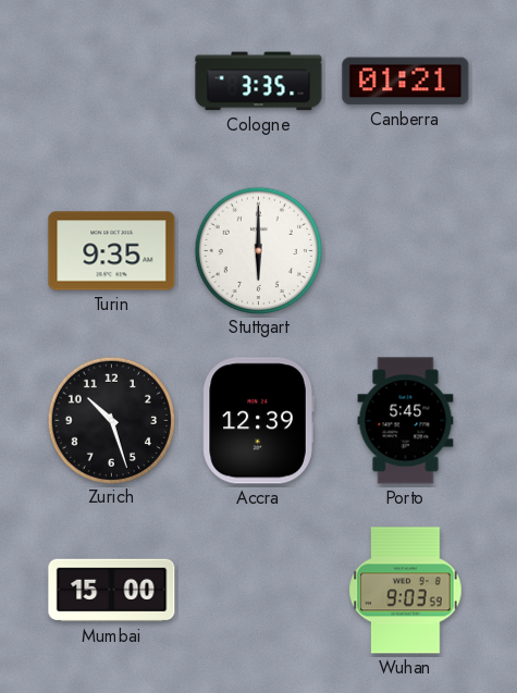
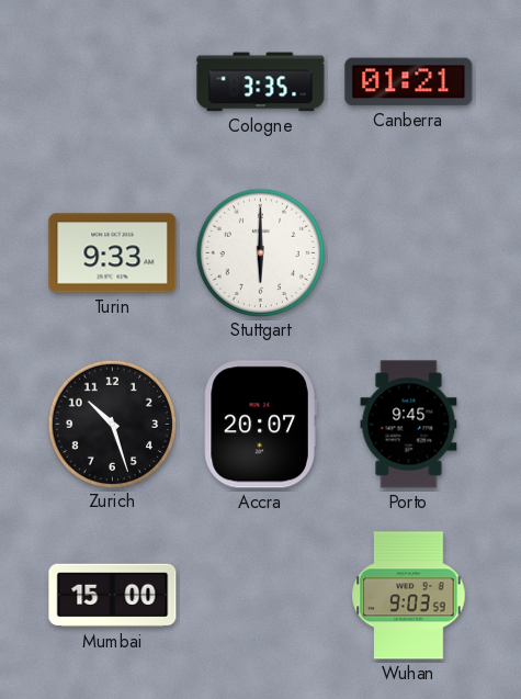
Turin: 9:35 -> 9:33
Accra: 12:39 -> 20:07
Porto: 5:45 -> 9:45
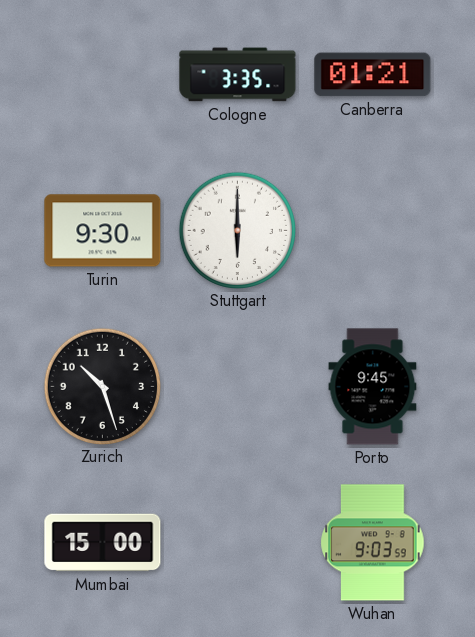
Turin: 9:33 -> 9:30
Accra: 20:07 -> none
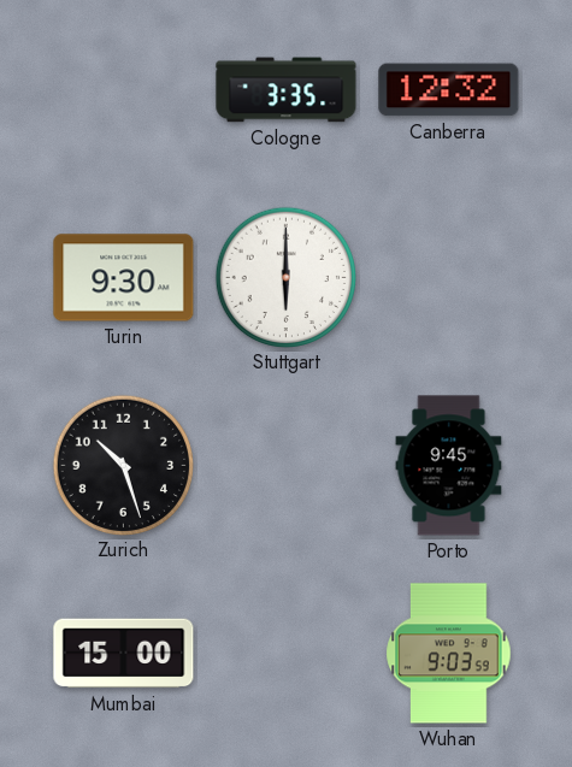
Canberra: 01:21 -> 12:32
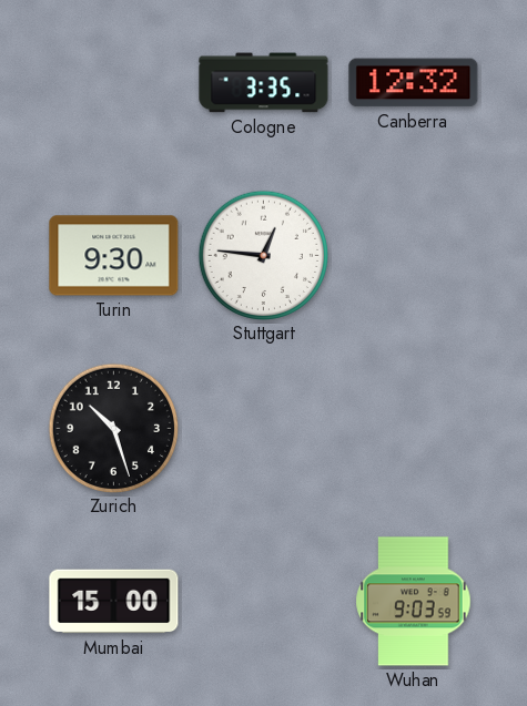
Stuttgart: 6:00 -> 12:46
Porto: 9:45 -> none
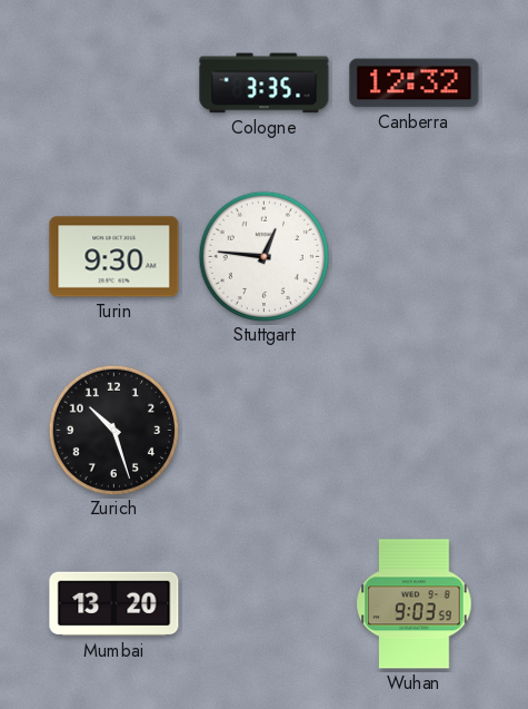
Mumbai: 15:00 -> 13:20
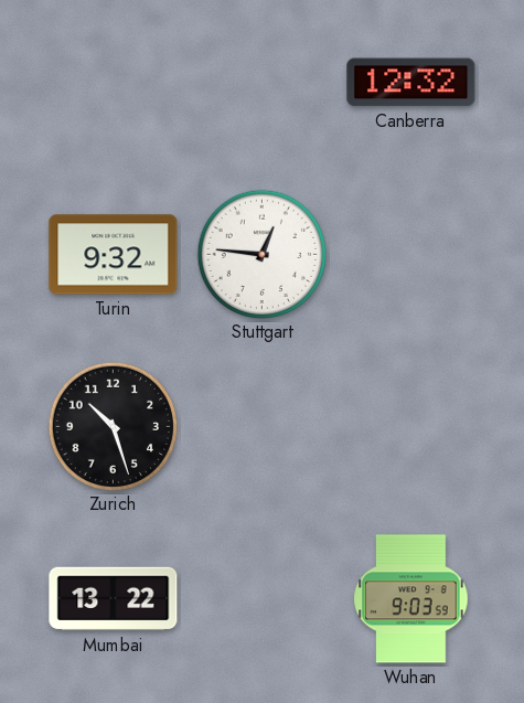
Cologne: 3:35 -> none
Turin: 9:30 -> 9:32
Mumbai: 13:20 -> 13:22
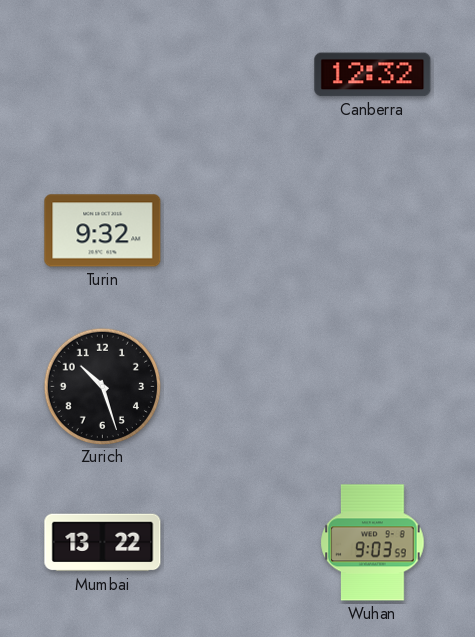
Stuttgart: 12:46 -> none
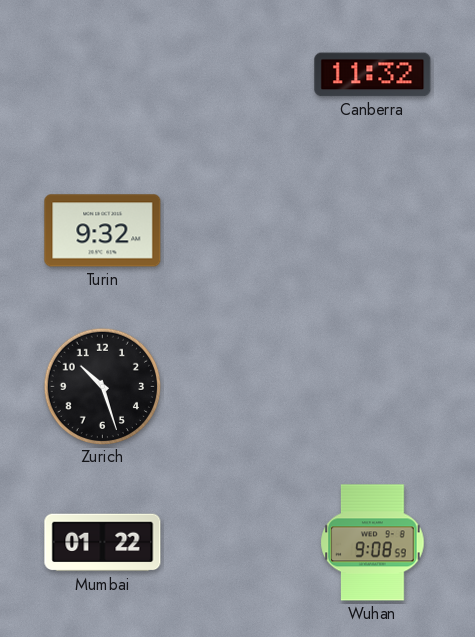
Canberra: 12:32 -> 11:32
Mumbai: 13:22 -> 01:22
Wuhan: 9:03 -> 9:08
